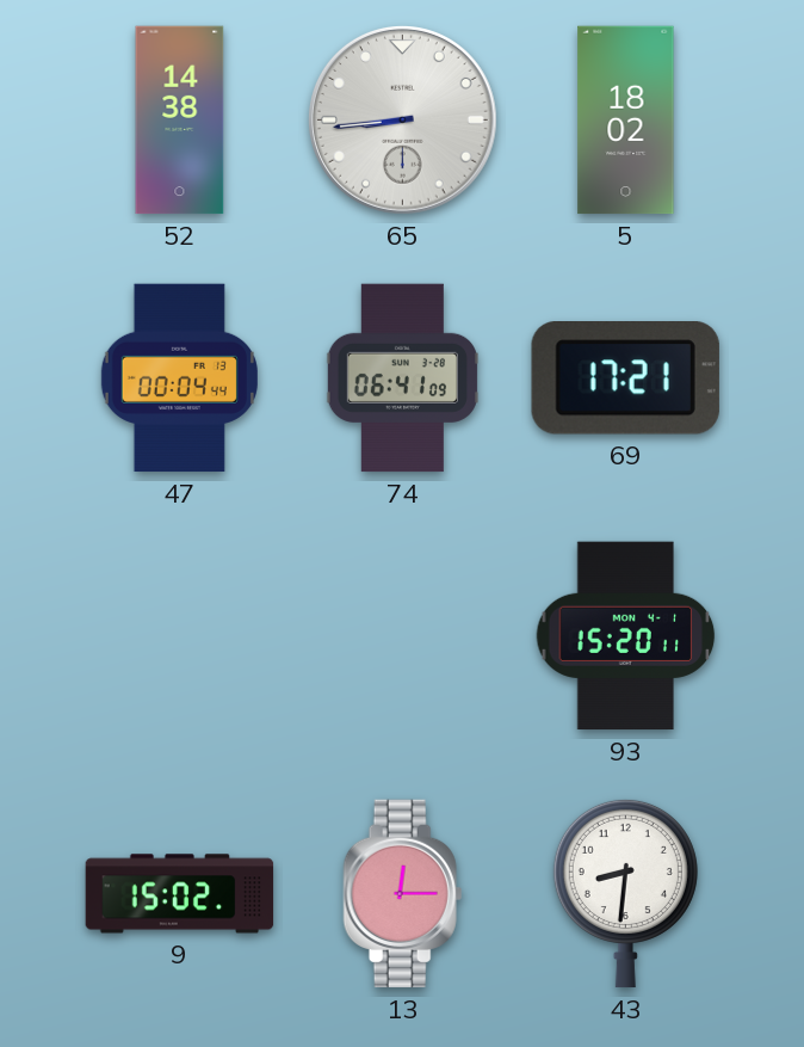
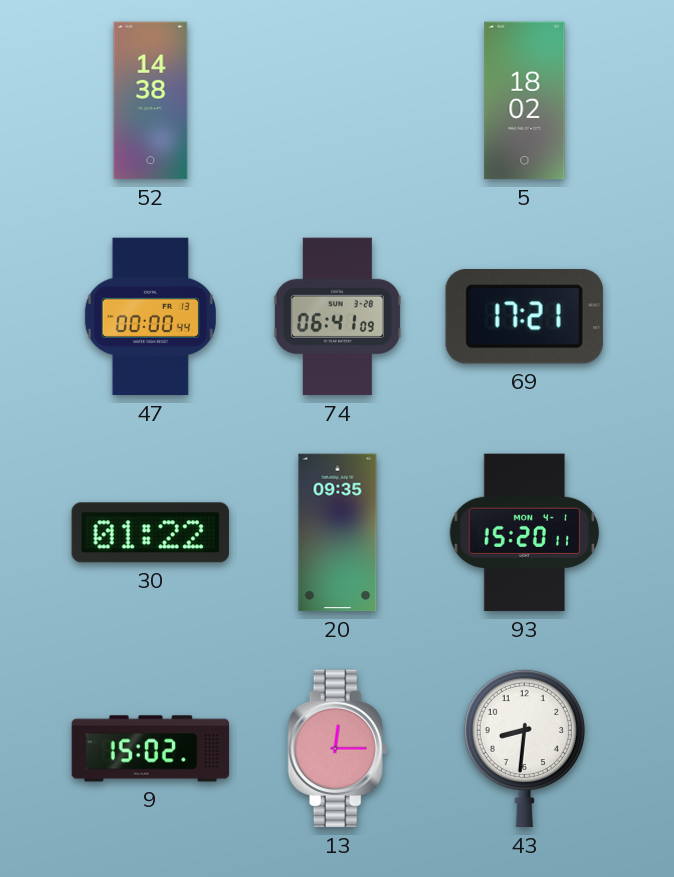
65: 8:44 -> none
47: 00:04 -> 00:00
30: none -> 01:22
20: none -> 09:35
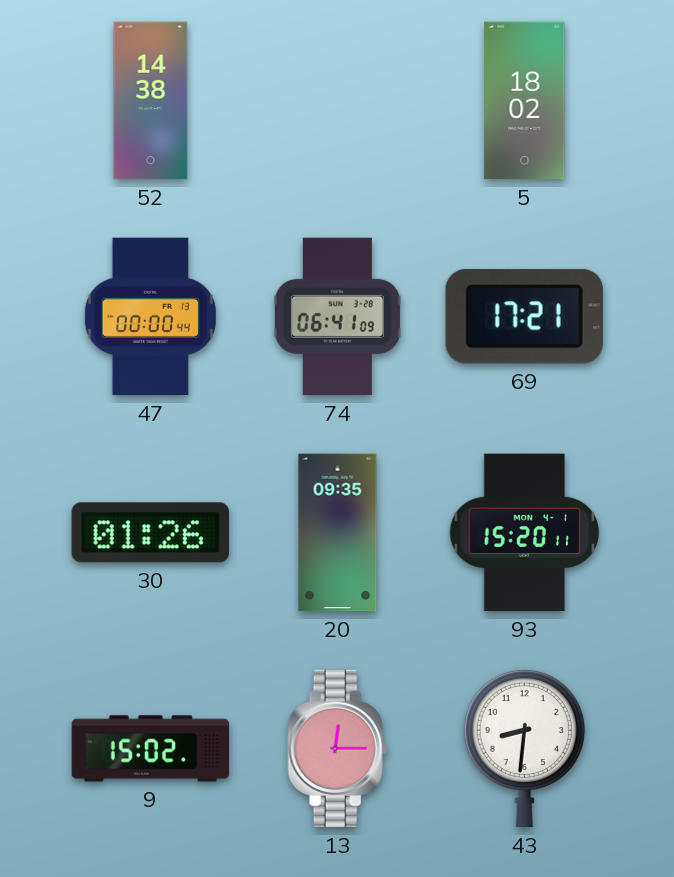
30: 01:22 -> 01:26
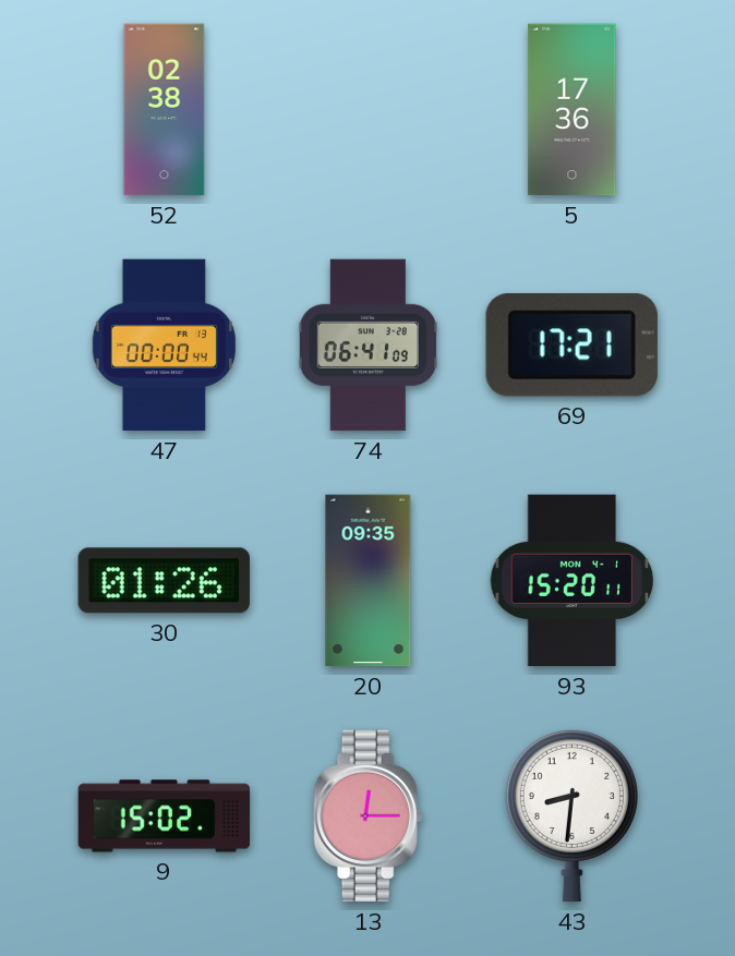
52: 14:38 -> 02:38
5: 18:02 -> 17:36
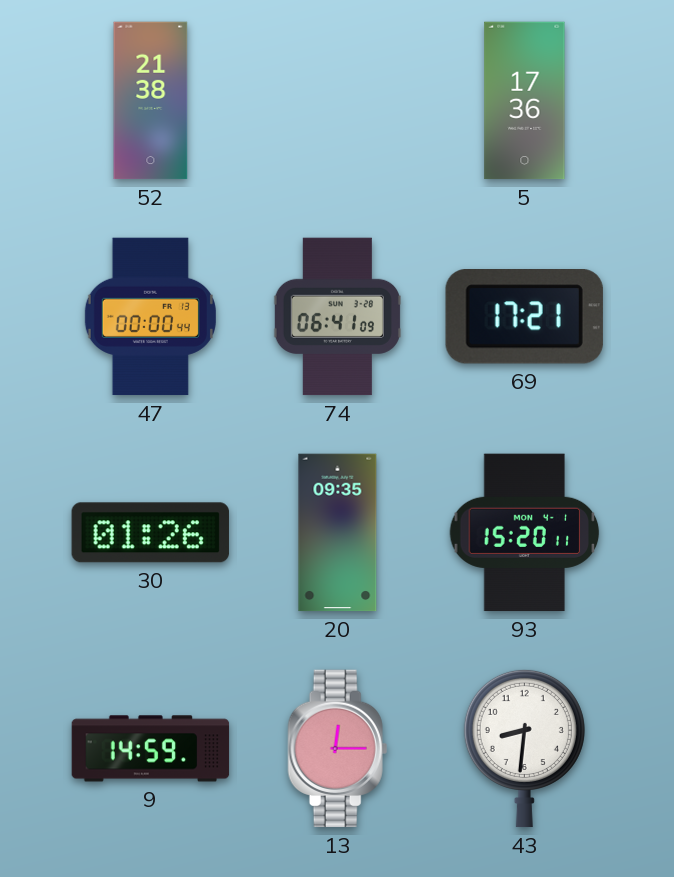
52: 02:38 -> 21:38
9: 15:02 -> 14:59
